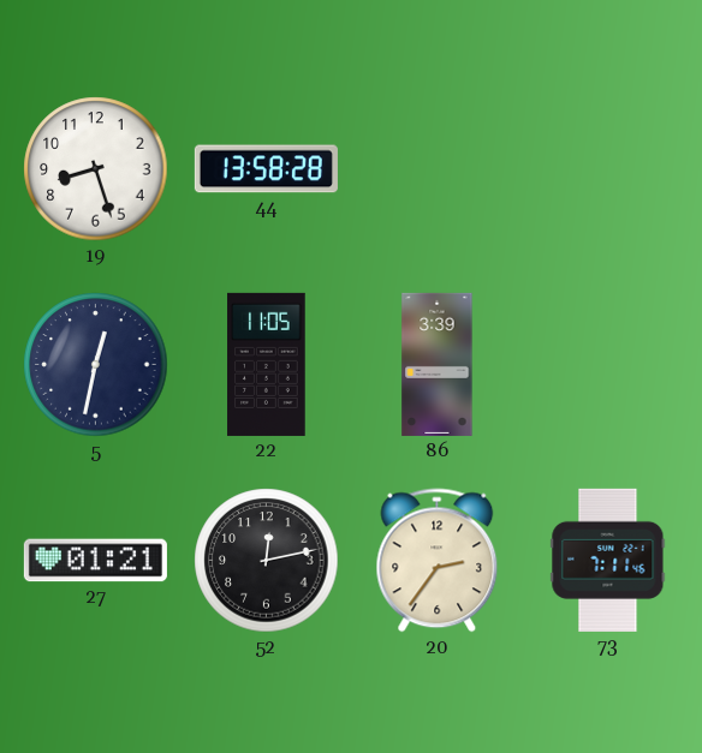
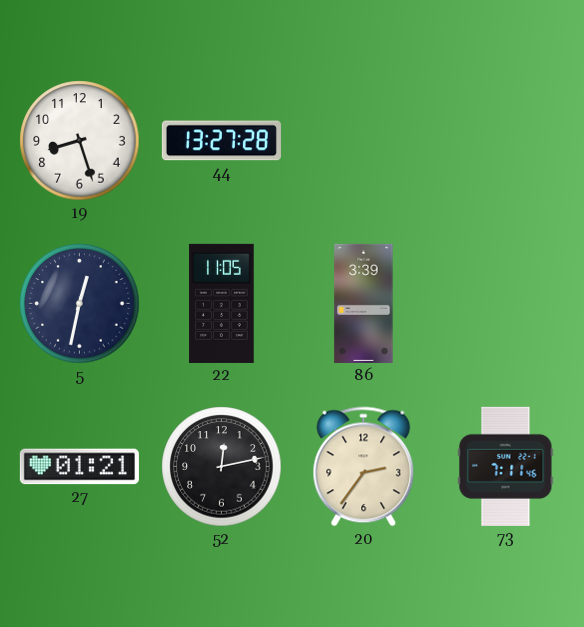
44: 13:58 -> 13:27
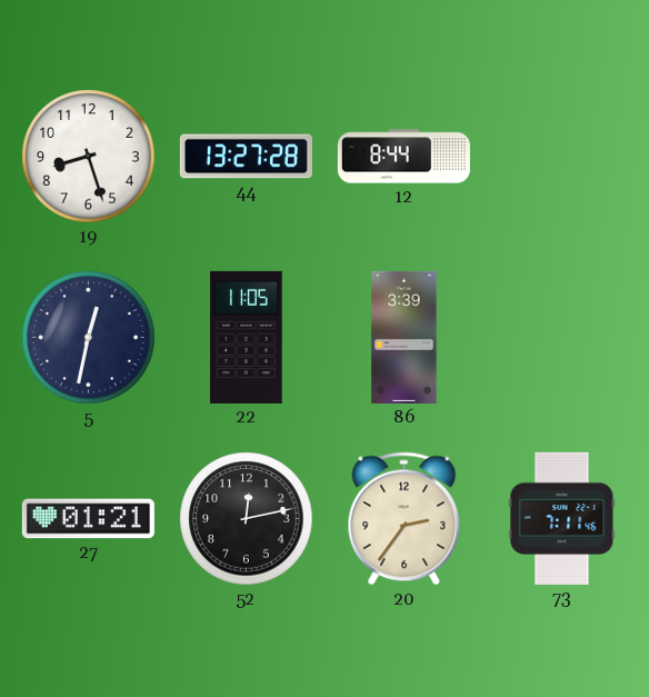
12: none -> 8:44
